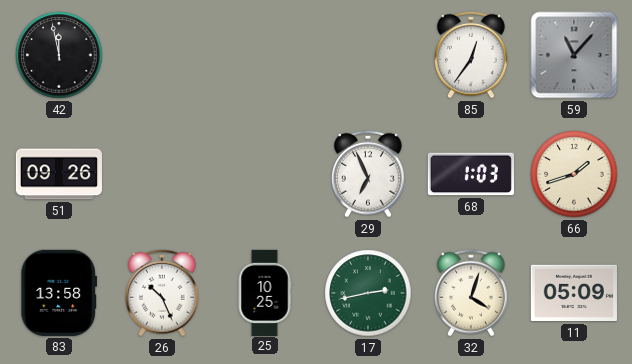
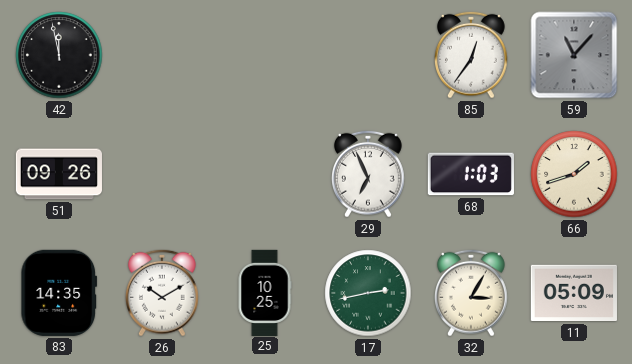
83: 13:58 -> 14:35
26: 10:26 -> 10:10
32: 4:03 -> 3:05
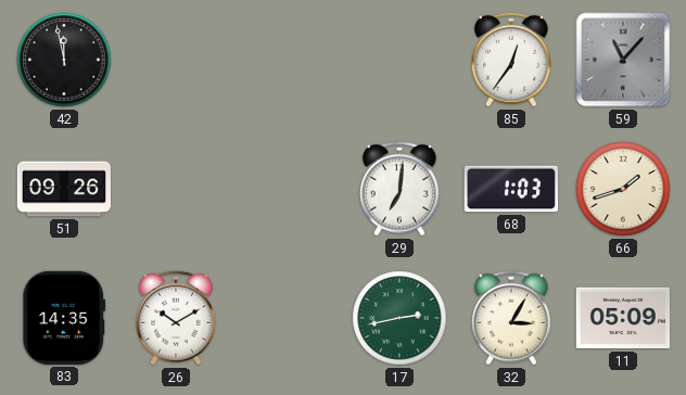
29: 6:56 -> 7:01
25: 10:25 -> none
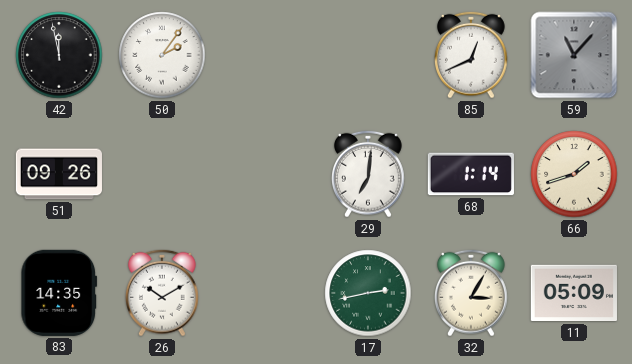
50: none -> 2:06
85: 12:36 -> 12:41
68: 1:03 -> 1:14
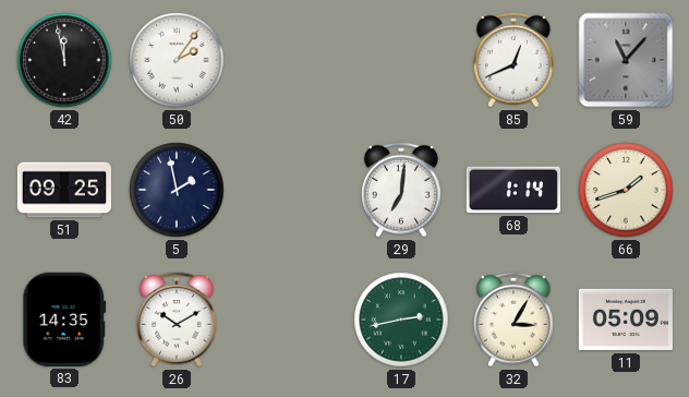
51: 09:26 -> 09:25
5: none -> 1:58
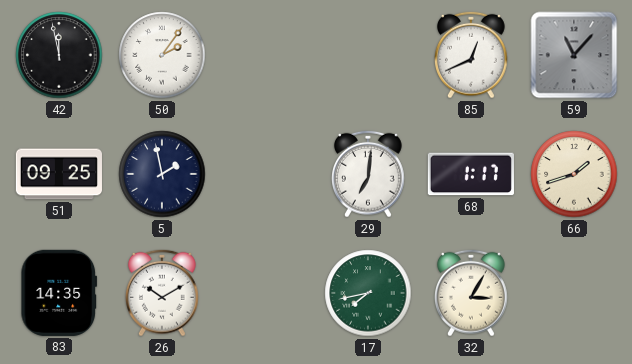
68: 1:14 -> 1:17
17: 2:43 -> 7:43
11: 05:09 -> none
